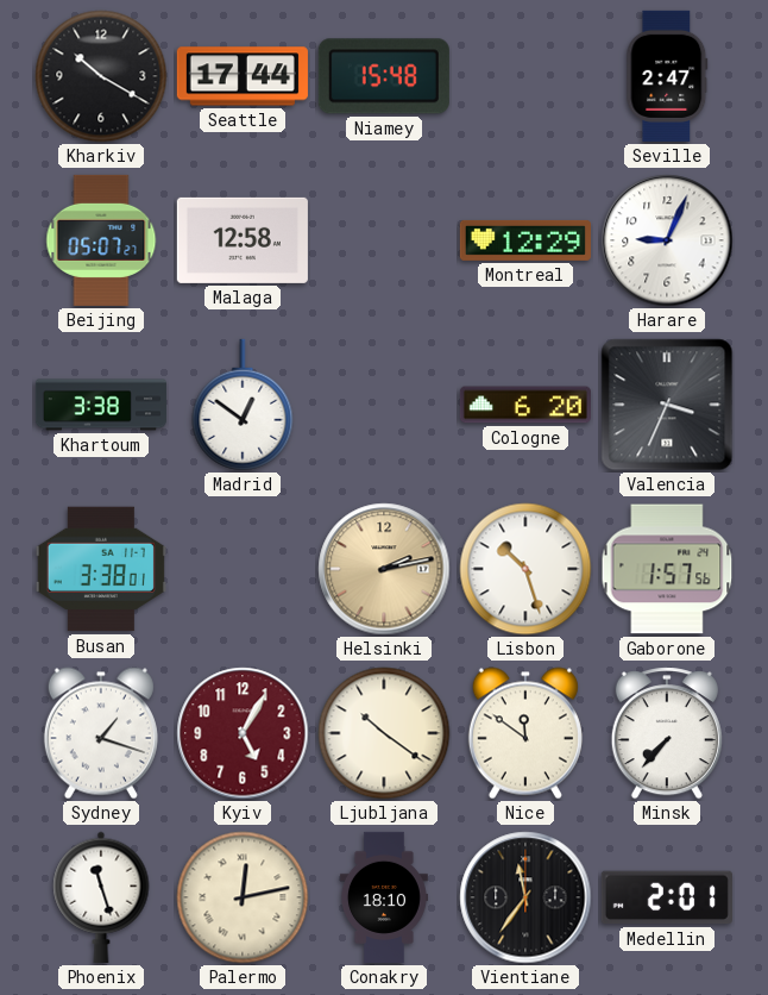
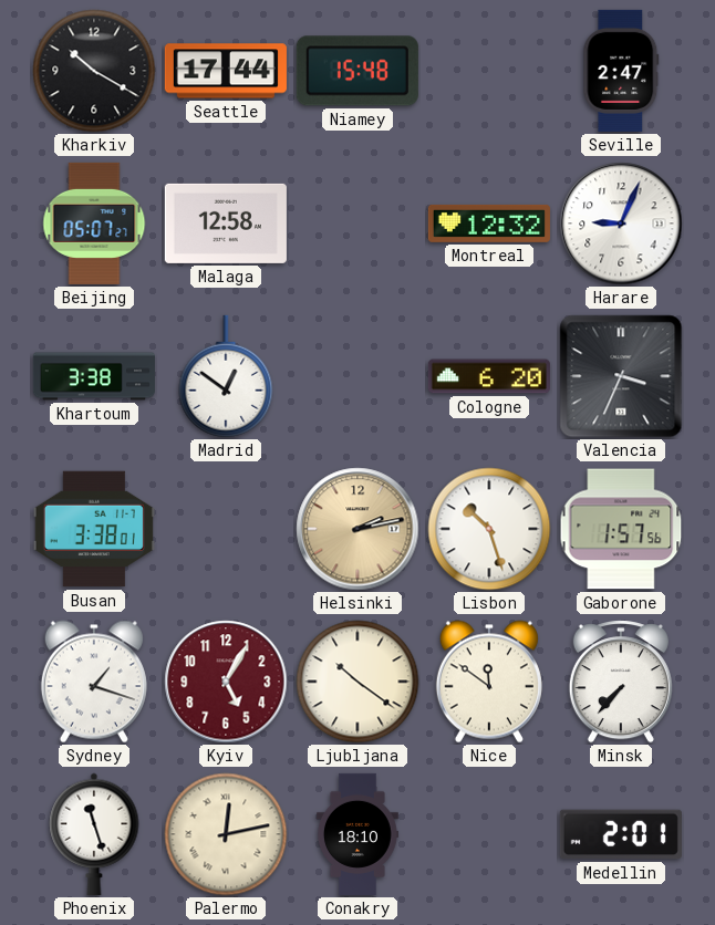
Montreal: 12:29 -> 12:32
Vientiane: 11:36 -> none
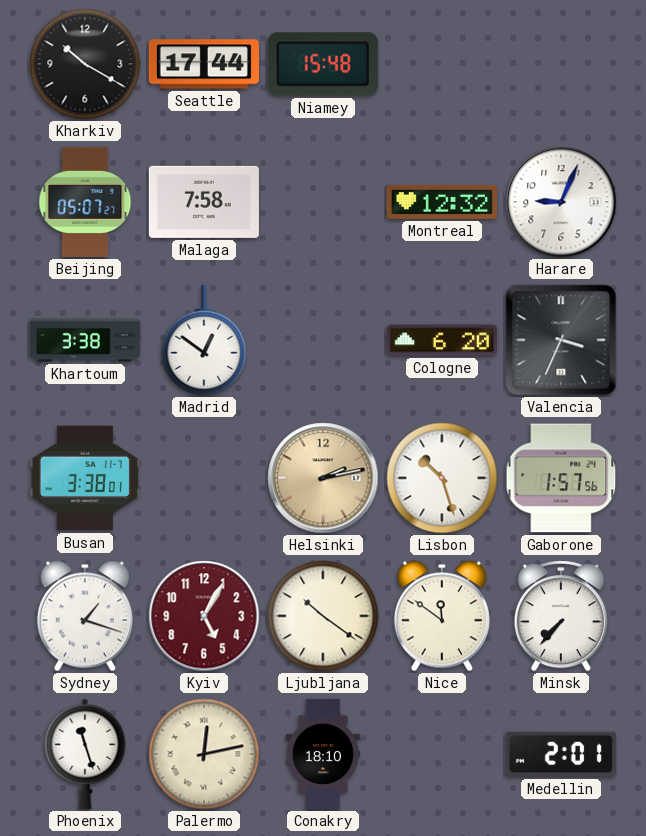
Seville: 2:47 -> none
Malaga: 12:58 -> 7:58
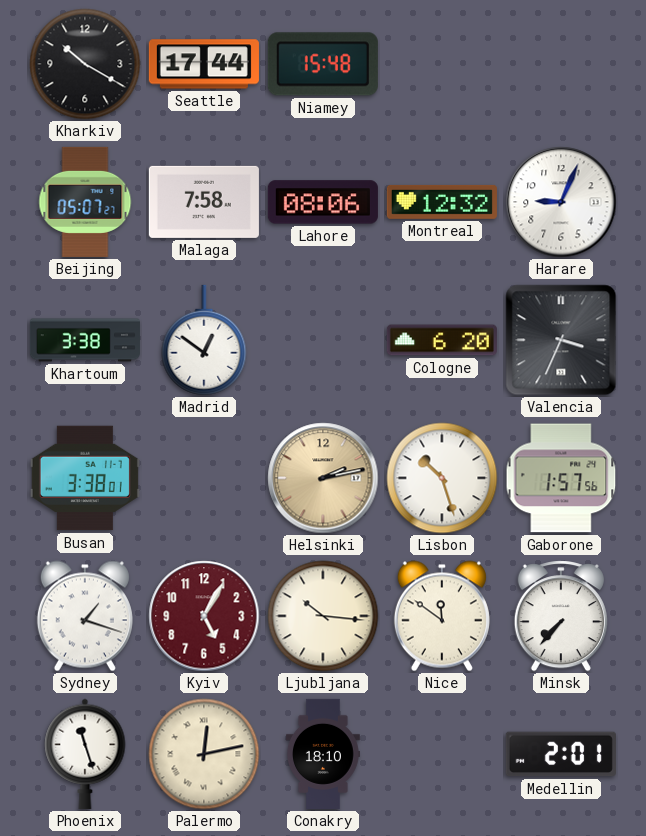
Lahore: none -> 08:06
Ljubljana: 10:21 -> 10:16
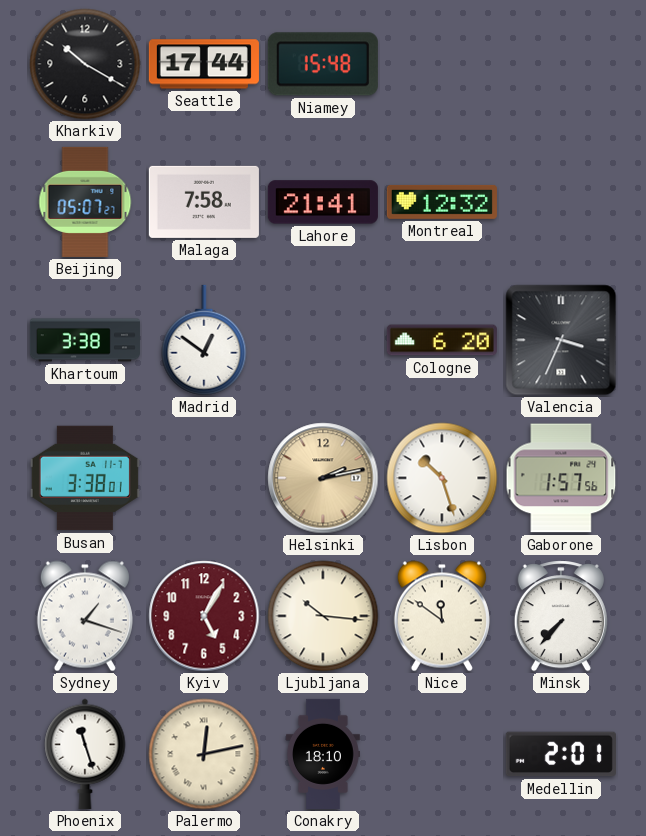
Lahore: 08:06 -> 21:41
Harare: 9:04 -> none
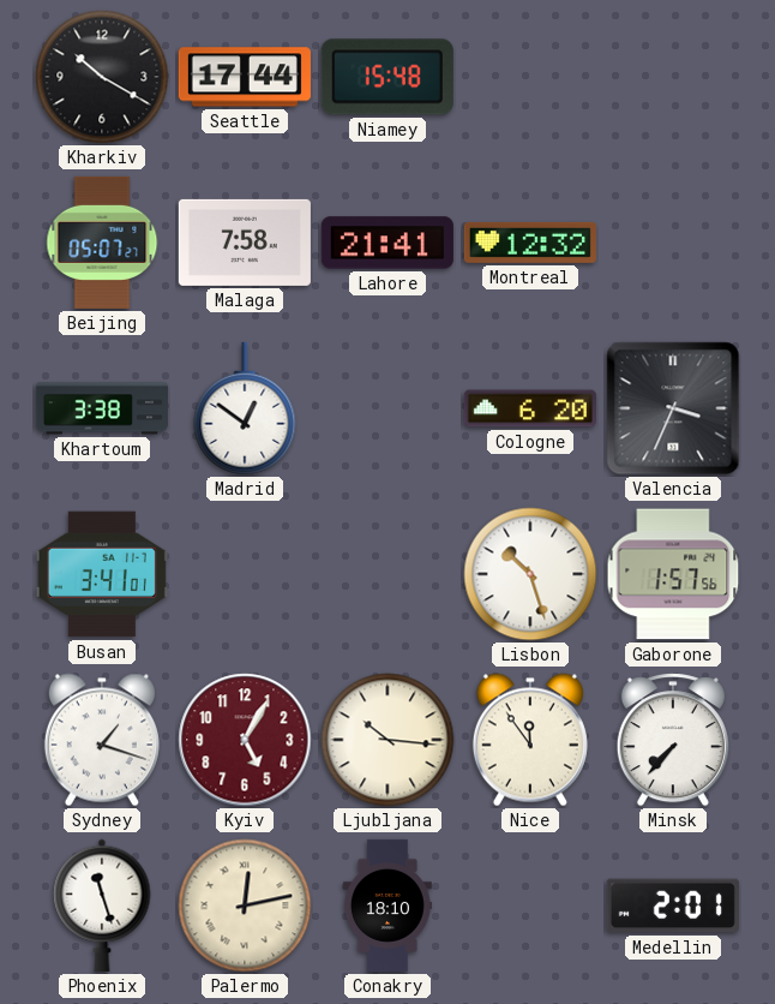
Busan: 3:38 -> 3:41
Helsinki: 2:13 -> none
Nice: 11:51 -> 11:54
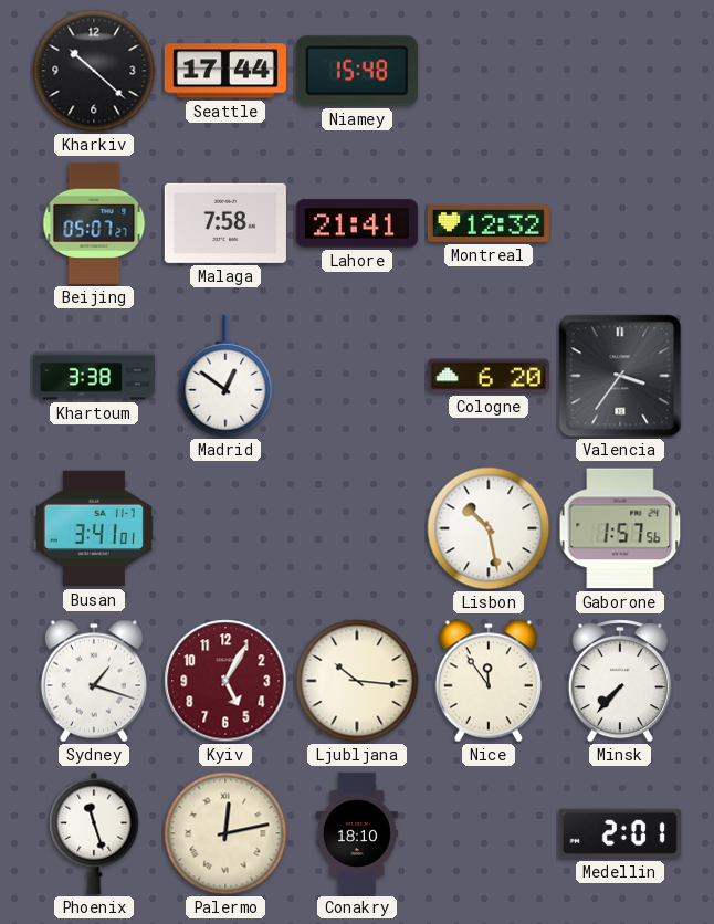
Kharkiv: 10:20 -> 10:22
Valencia: 3:34 -> 3:36
Lisbon: 10:27 -> 10:28
